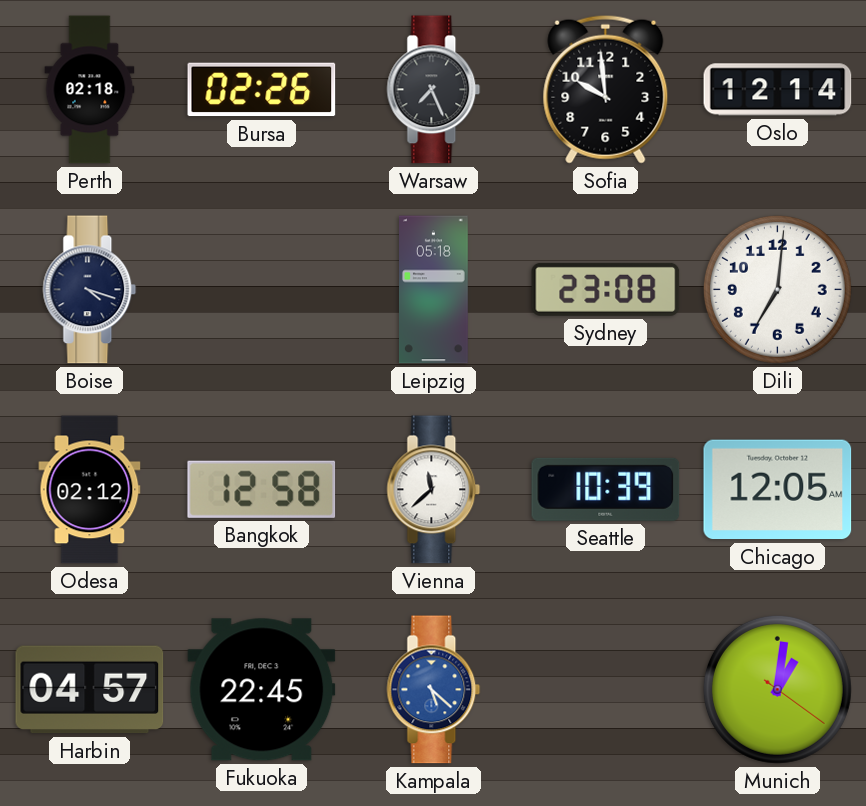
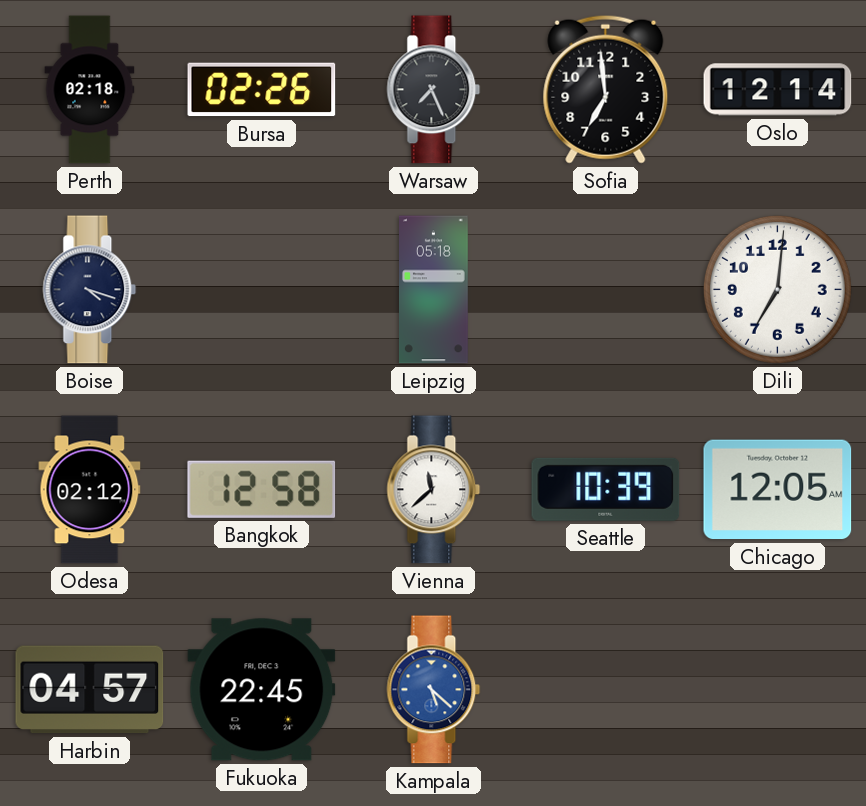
Sofia: 9:59 -> 6:59
Sydney: 23:08 -> none
Munich: 1:01 -> none
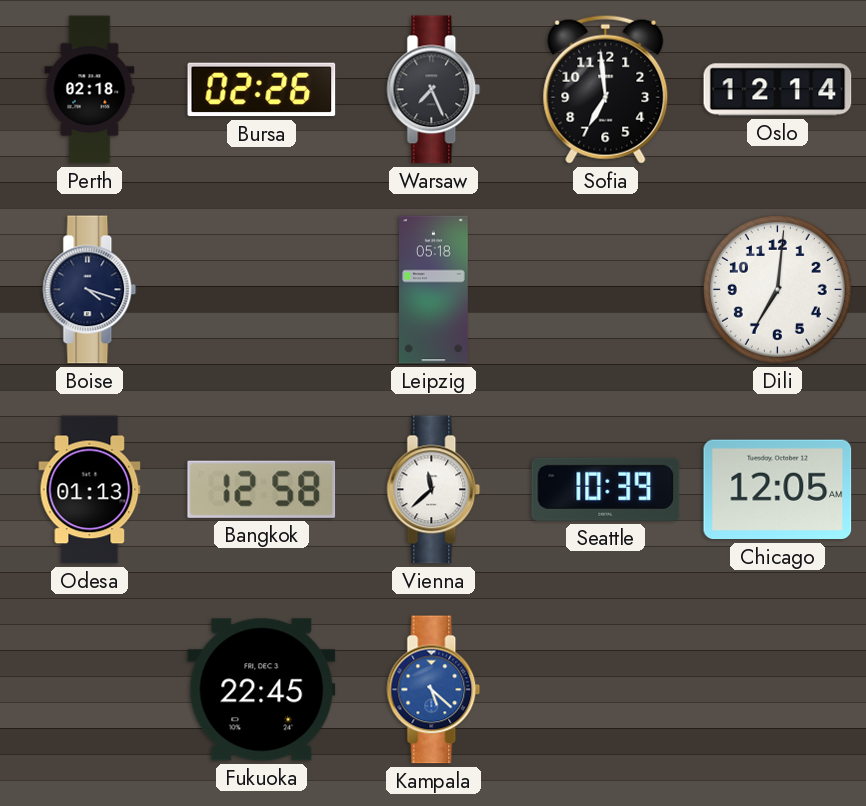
Odesa: 02:12 -> 01:13
Harbin: 04:57 -> none
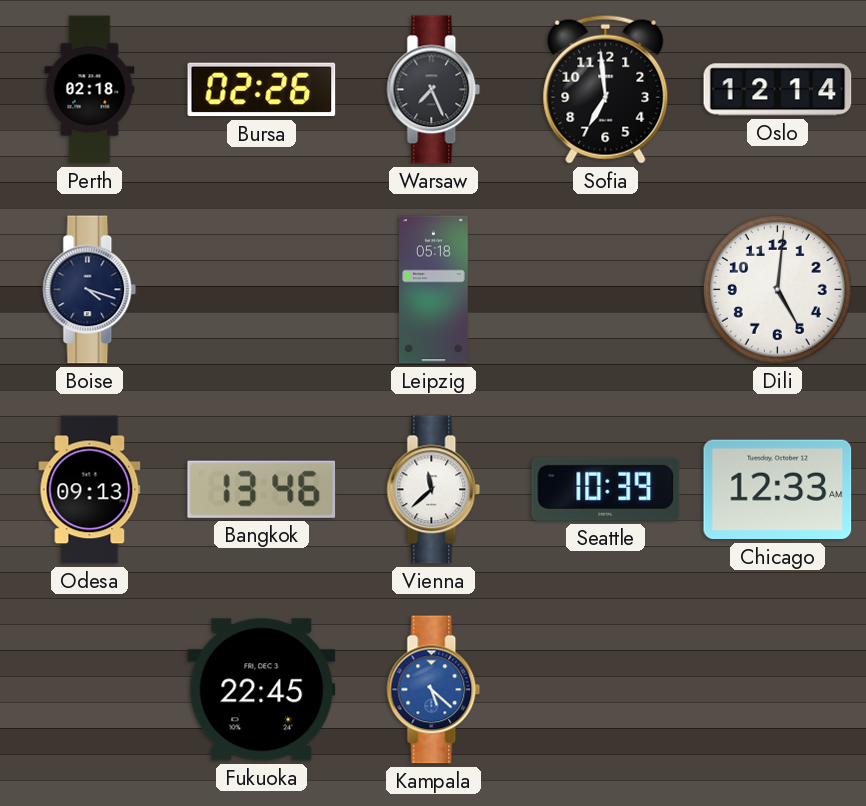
Dili: 7:01 -> 5:01
Odesa: 01:13 -> 09:13
Bangkok: 12:58 -> 13:46
Chicago: 12:05 -> 12:33
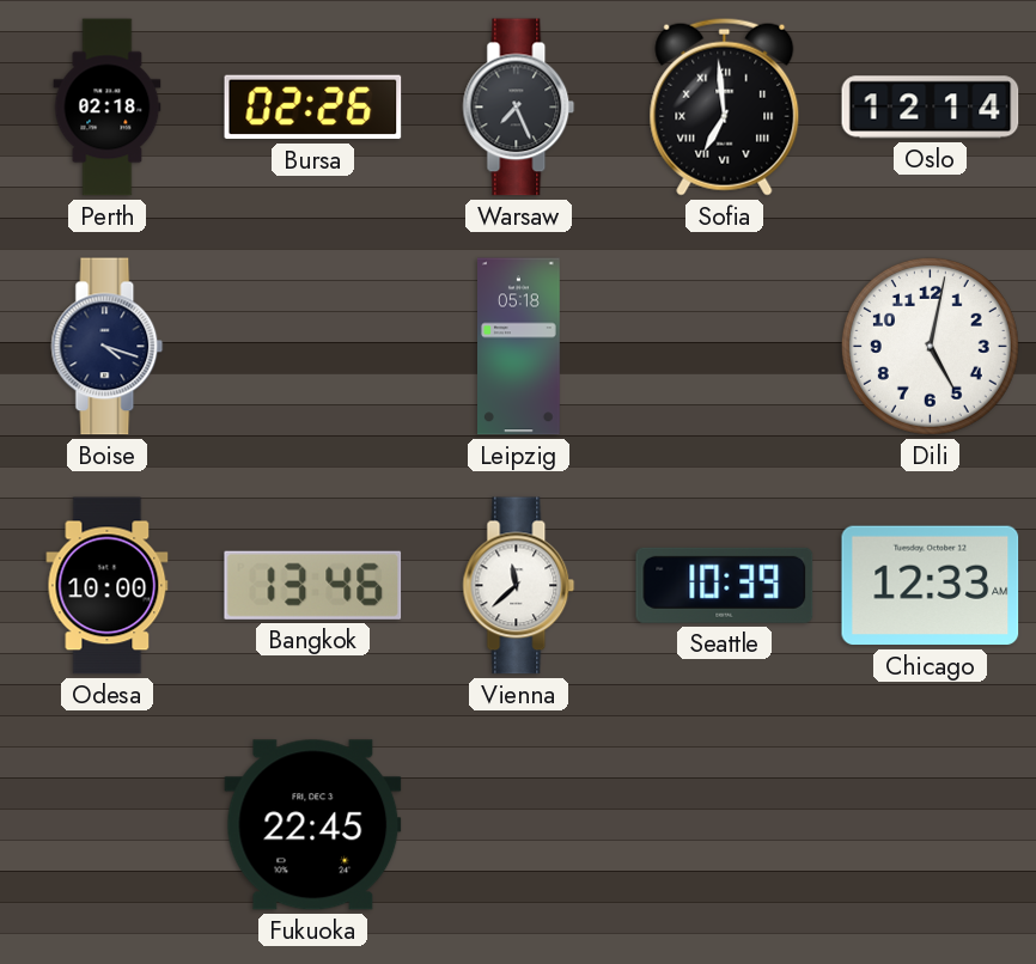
Sofia numerals: Arabic -> Roman
Dili: 5:01 -> 5:02
Odesa: 09:13 -> 10:00
Kampala: 5:22 -> none
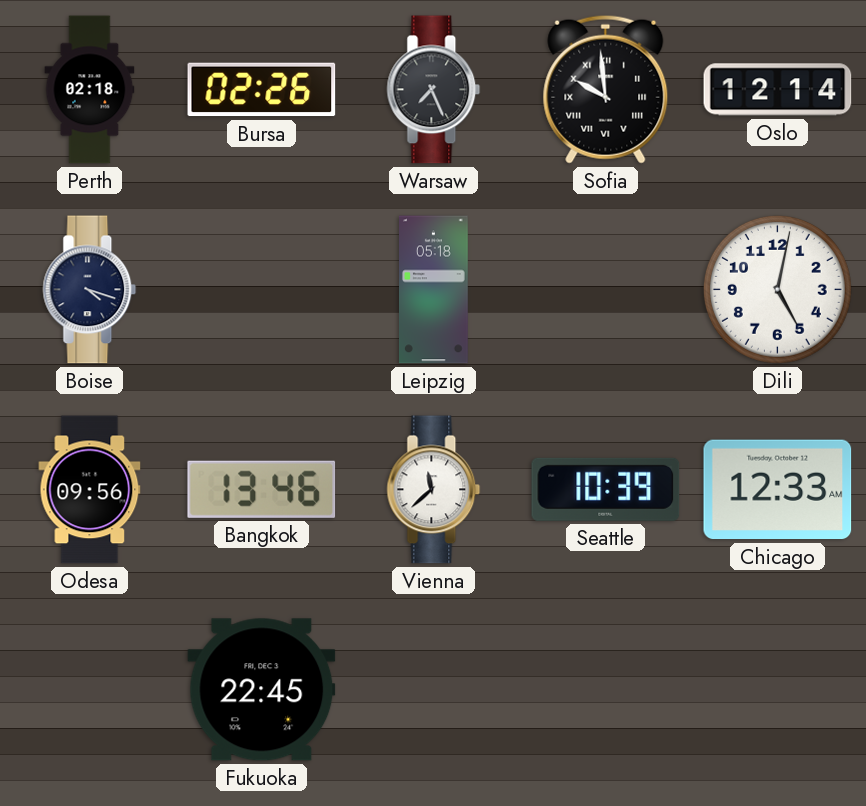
Sofia: 6:59 -> 9:59
Odesa: 10:00 -> 09:56
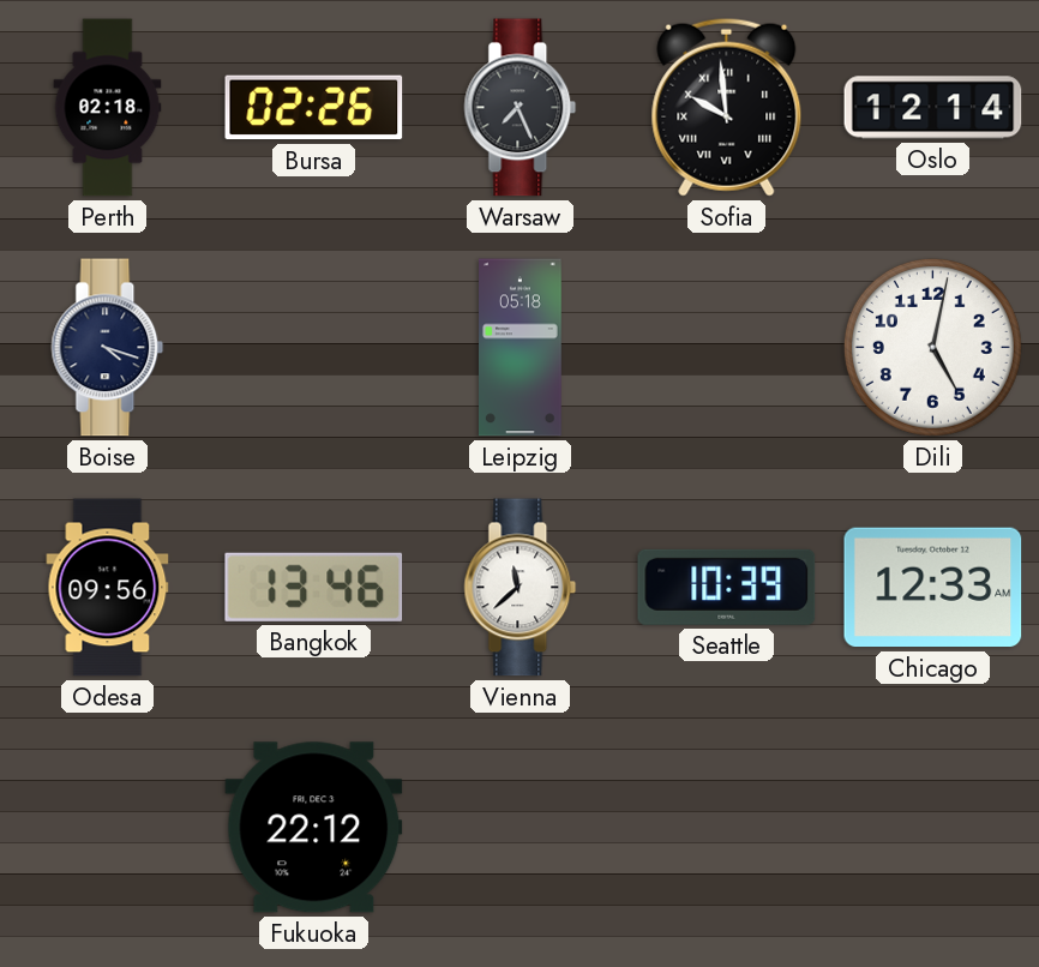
Fukuoka: 22:45 -> 22:12
